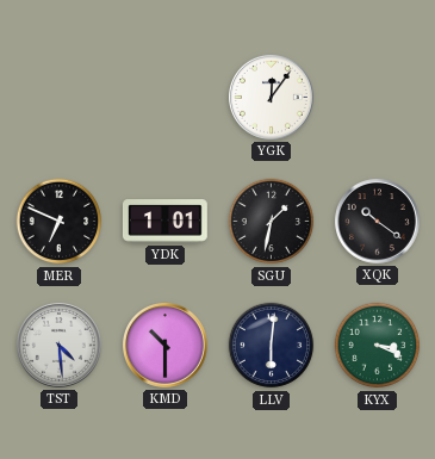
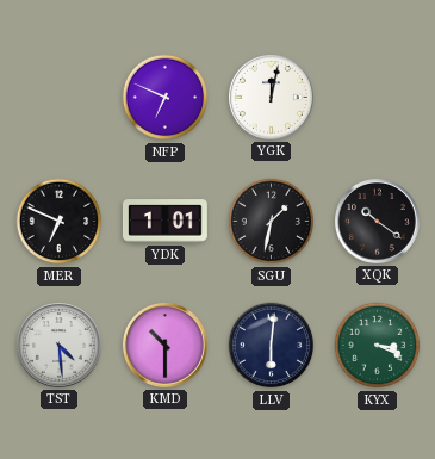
NFP: none -> 6:49
YGK: 12:06 -> 12:02
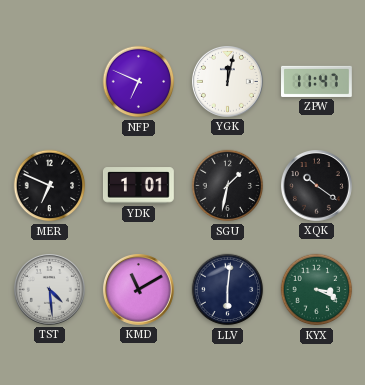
ZPW: none -> 11:47
KMD: 10:30 -> 11:10
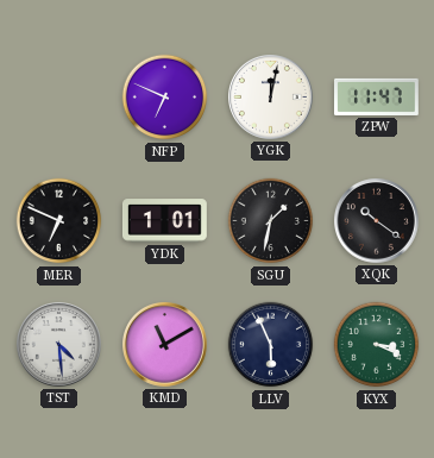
LLV: 6:01 -> 5:56
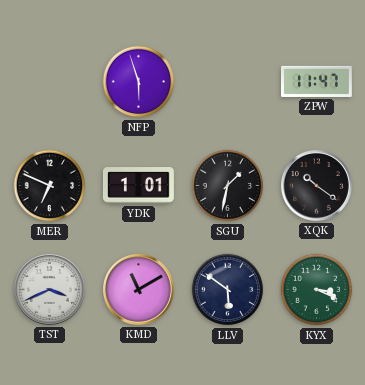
NFP: 6:49 -> 5:57
YGK: 12:02 -> none
TST: 4:29 -> 3:41
LLV: 5:56 -> 5:51
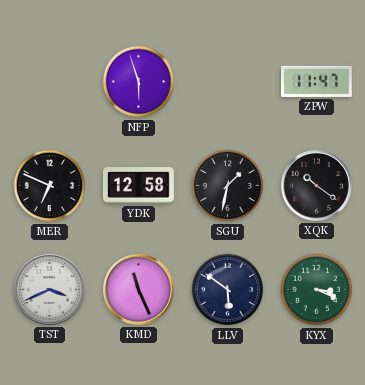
YDK: 1:01 -> 12:58
KMD: 11:10 -> 11:26
